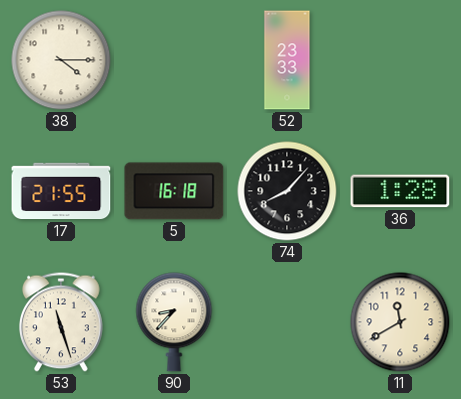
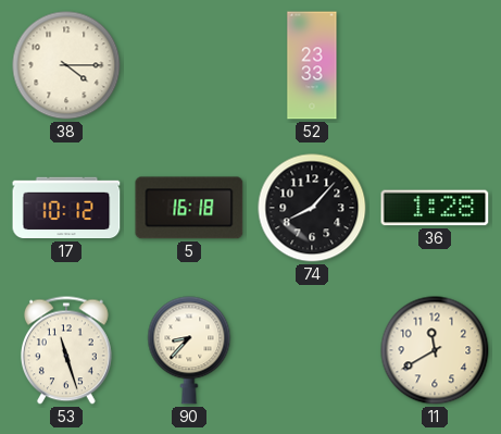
17: 21:55 -> 10:12
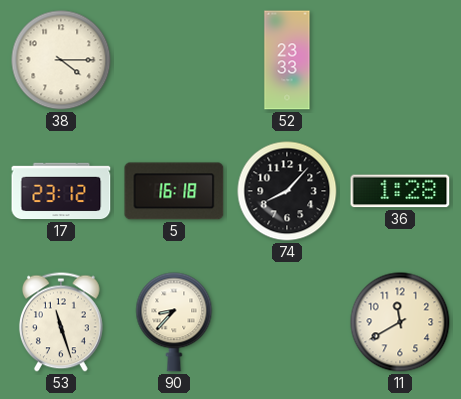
17: 10:12 -> 23:12
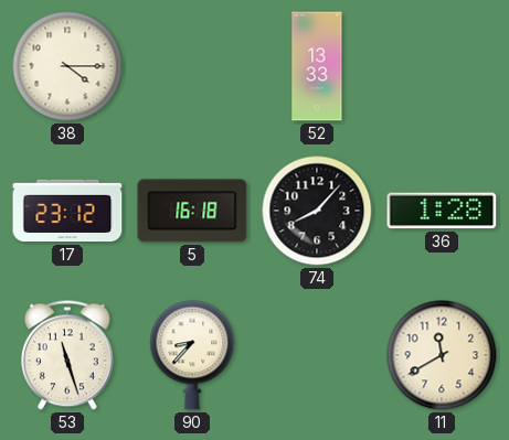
52: 23:33 -> 13:33
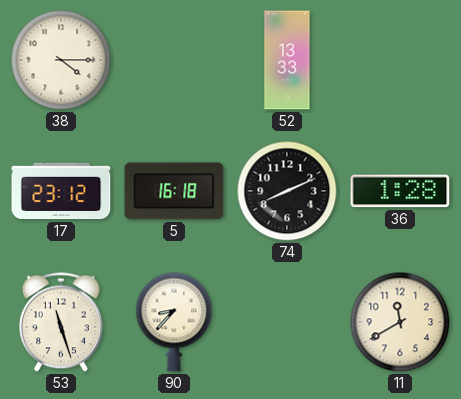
74: 8:07 -> 8:11
